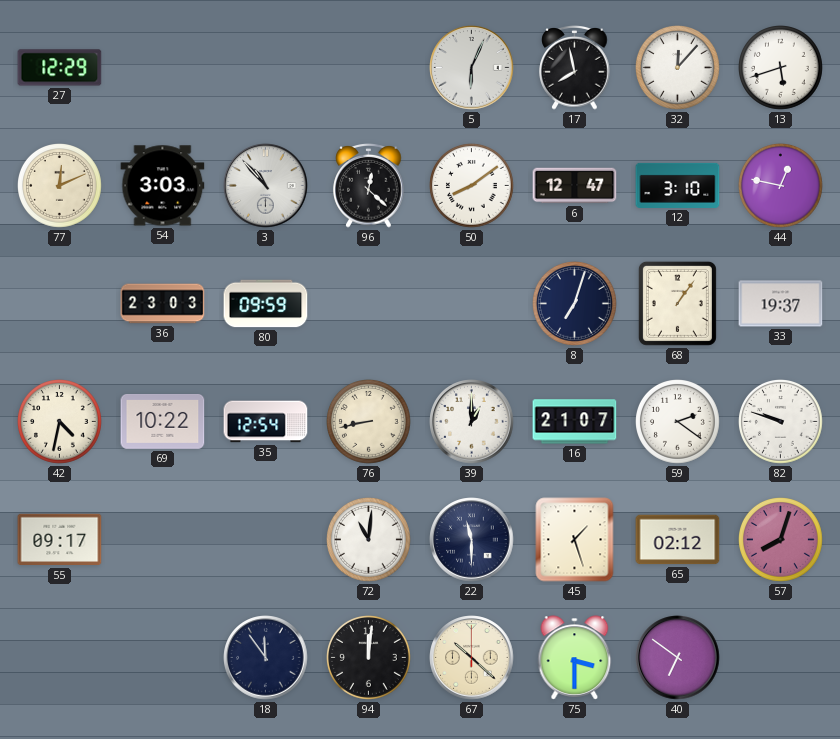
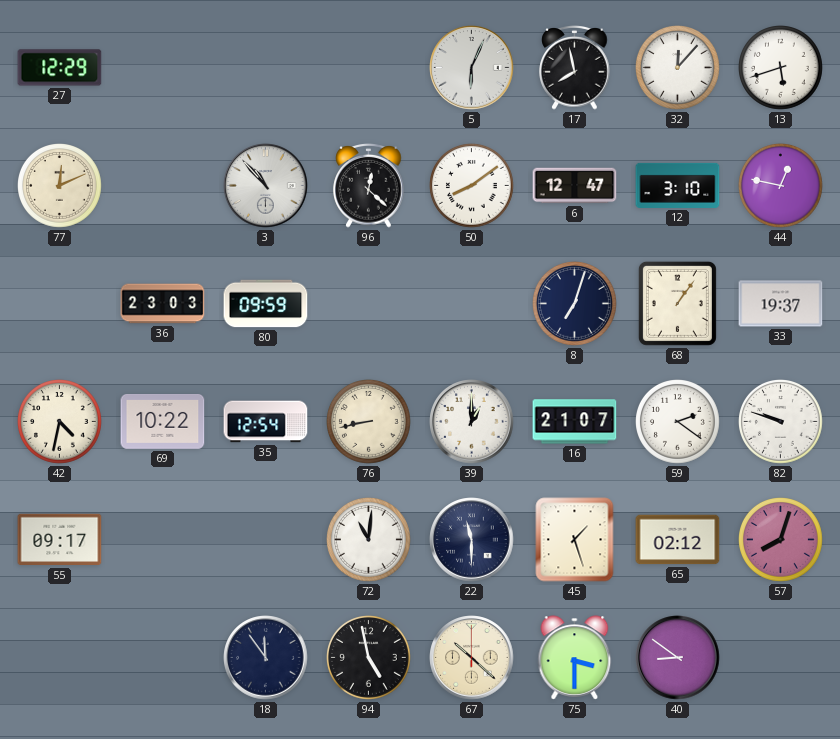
54: 3:03 -> none
94: 12:01 -> 4:58
40: 6:51 -> 8:51
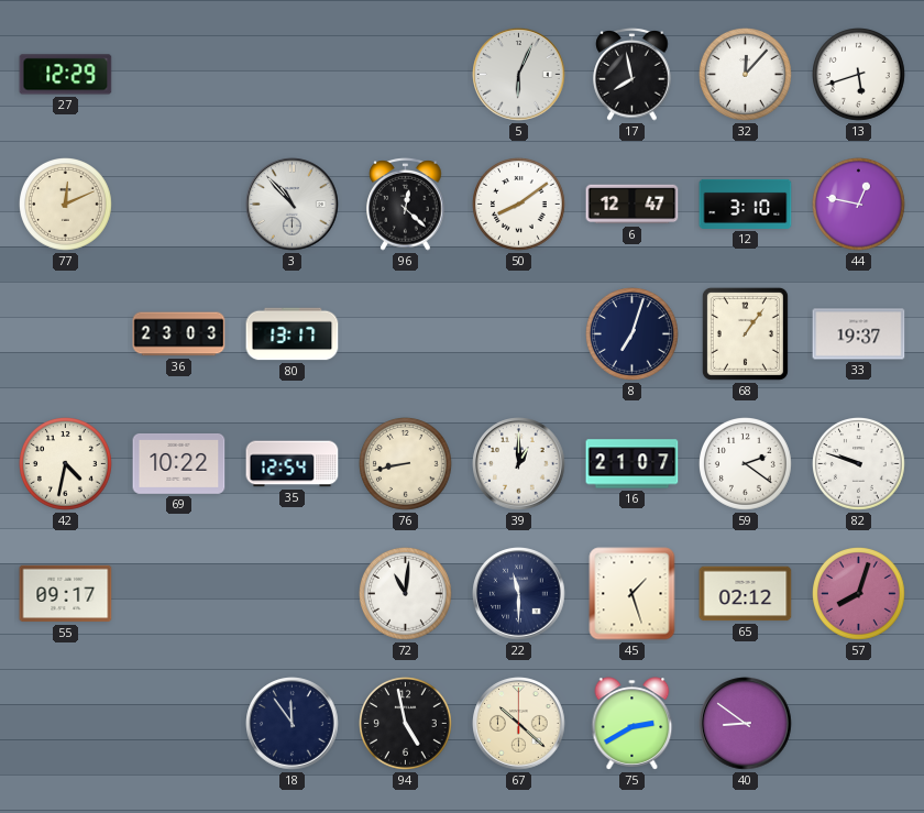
80: 09:59 -> 13:17
75: 3:30 -> 2:40
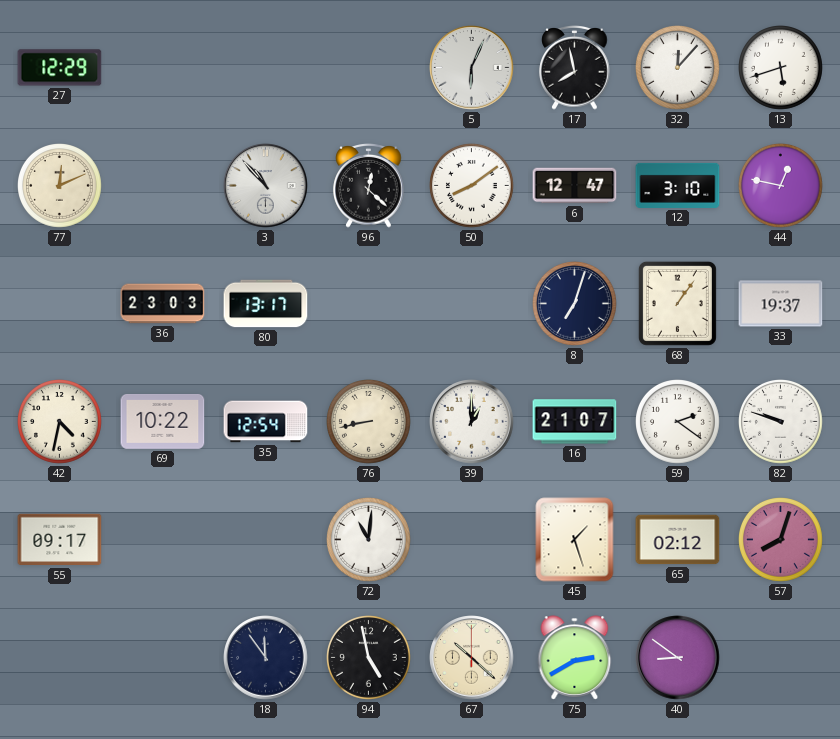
22: 11:30 -> none
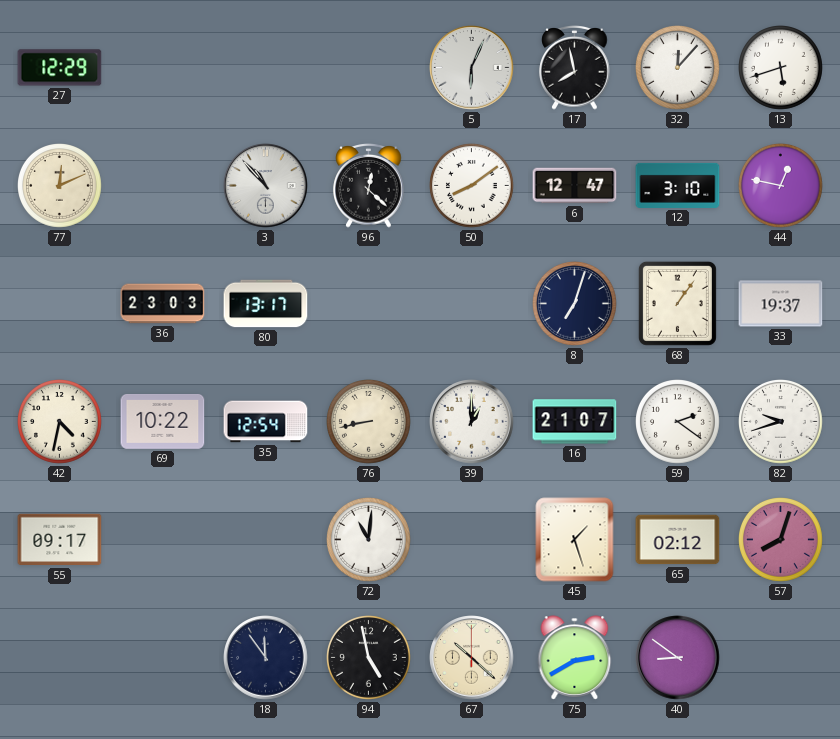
82: 9:48 -> 9:42
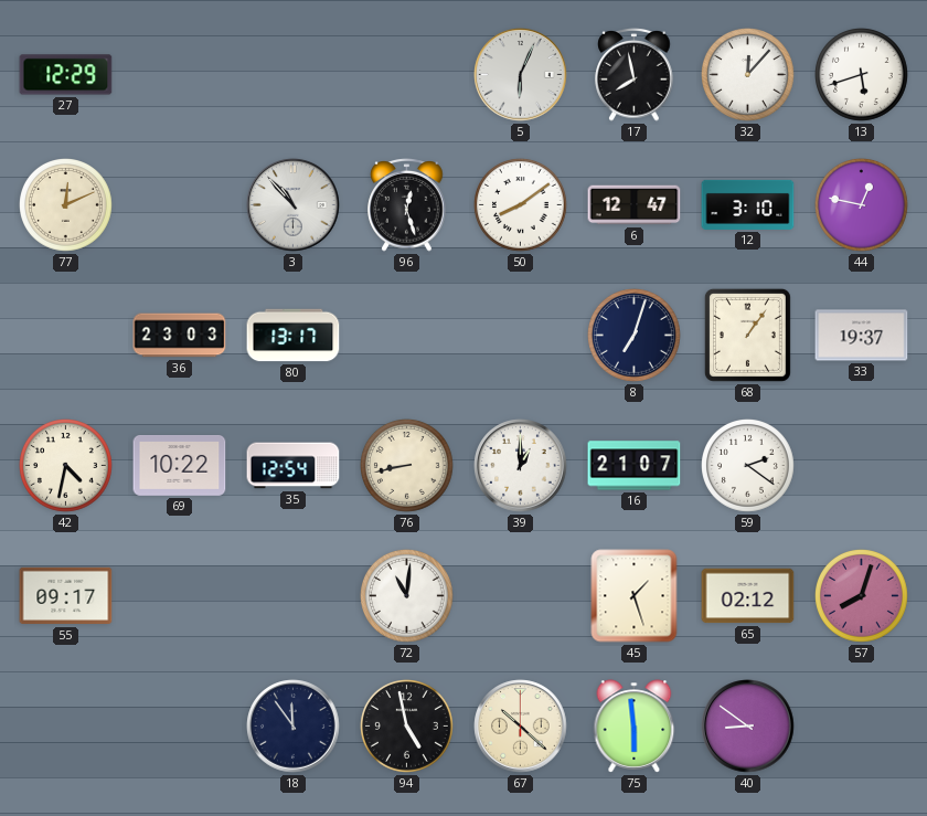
96: 12:22 -> 12:27
82: 9:42 -> none
75: 2:40 -> 5:59
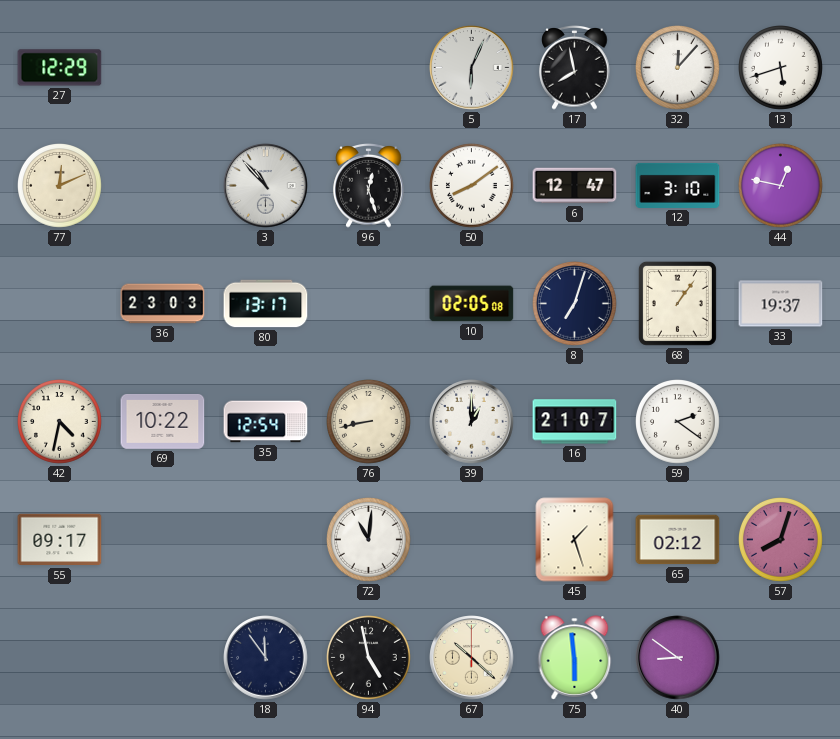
10: none -> 02:05
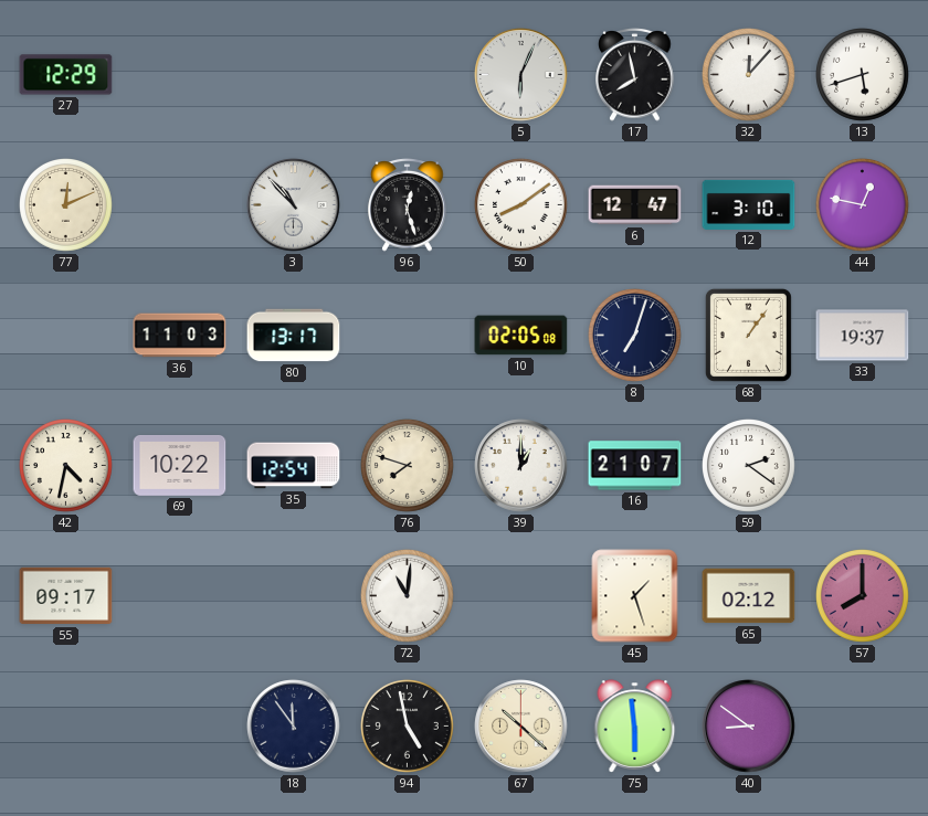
36: 23:03 -> 11:03
76: 8:43 -> 7:48
57: 8:03 -> 8:00
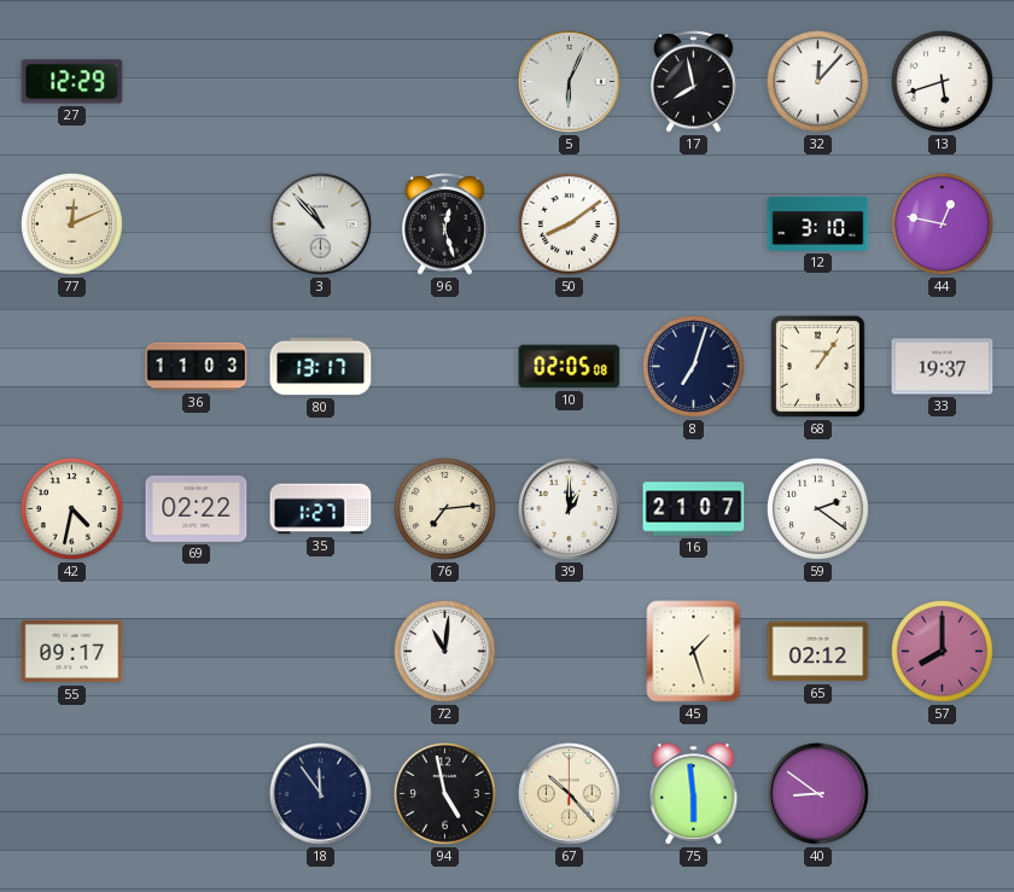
6: 12:47 -> none
69: 10:22 -> 02:22
35: 12:54 -> 1:27
76: 7:48 -> 7:14
67: 10:22 -> 10:23
